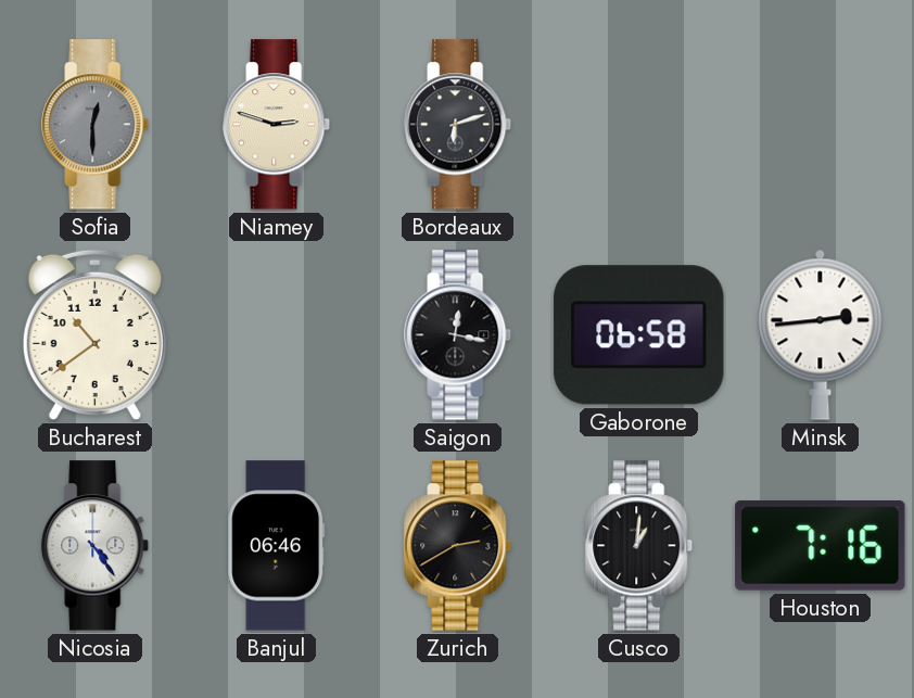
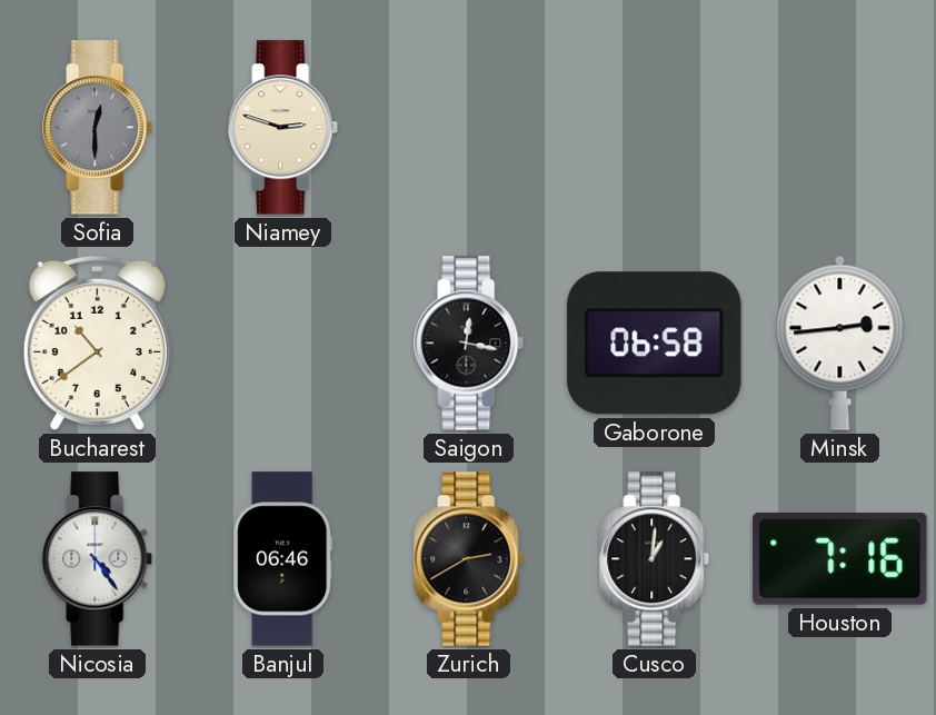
Bordeaux: 6:12 -> none
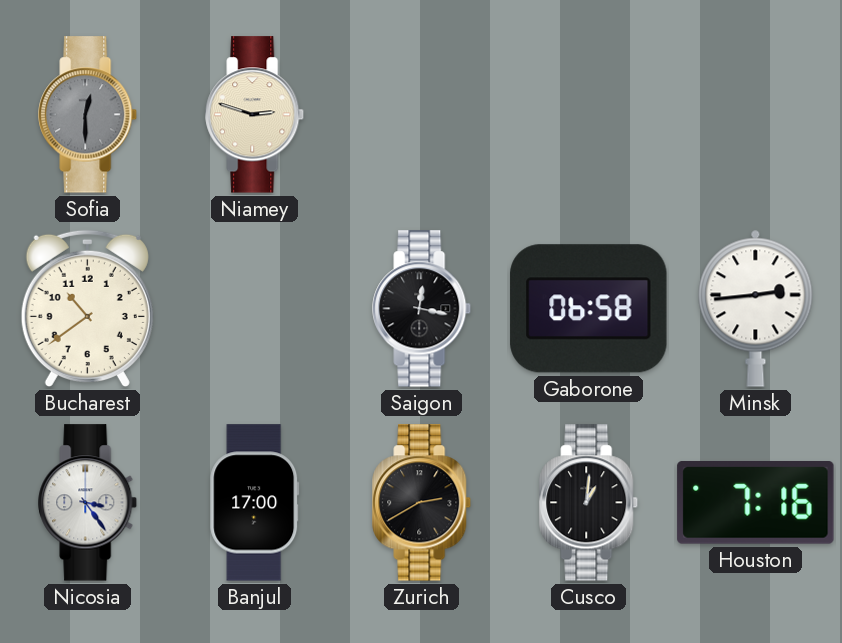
Nicosia: 4:24 -> 3:24
Banjul: 06:46 -> 17:00
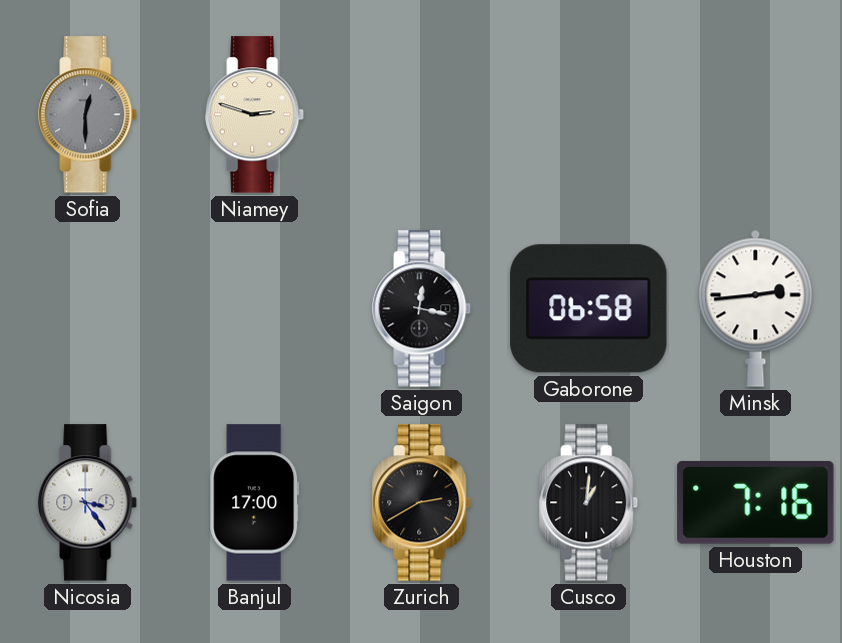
Bucharest: 10:39 -> none
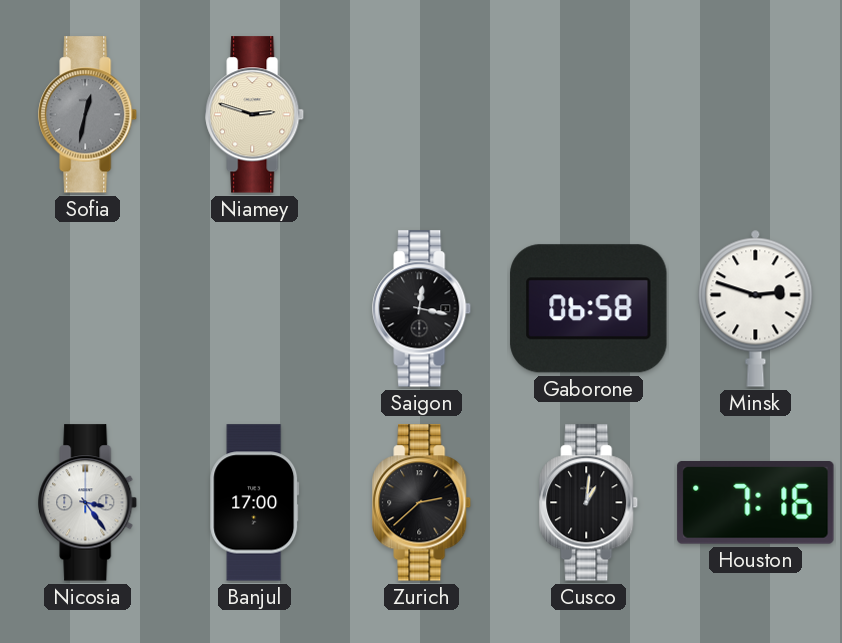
Sofia: 12:30 -> 12:32
Minsk: 2:44 -> 2:48
Zurich: 2:40 -> 2:38
